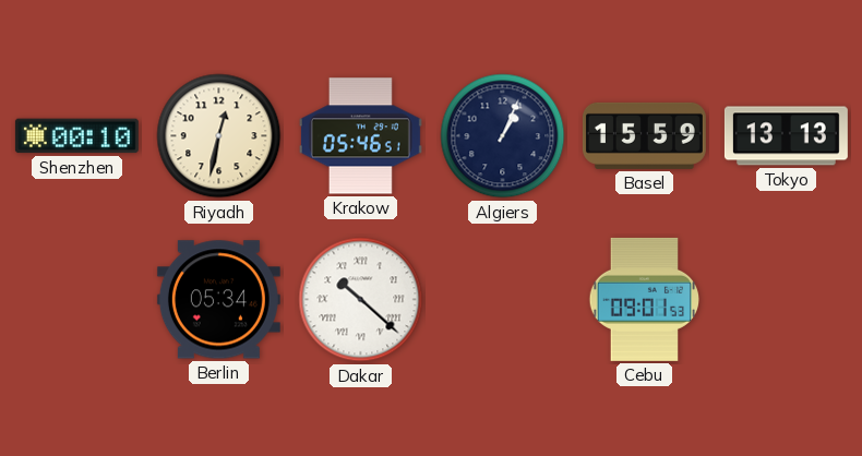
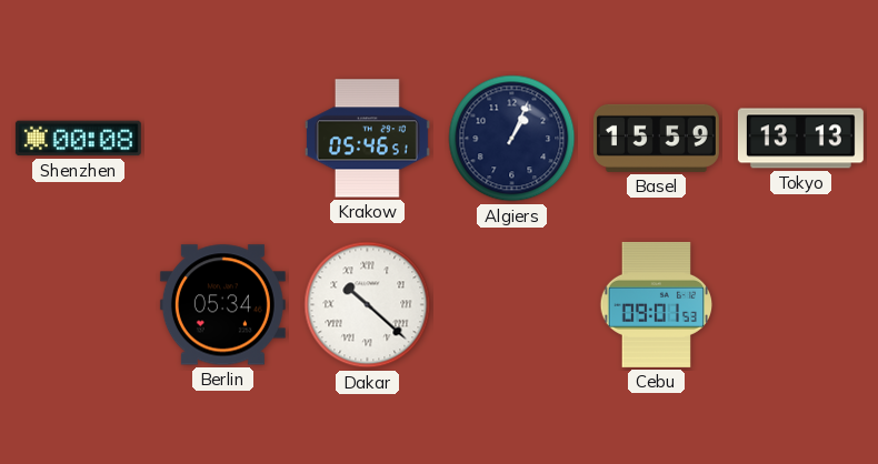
Shenzhen: 00:10 -> 00:08
Riyadh: 12:32 -> none
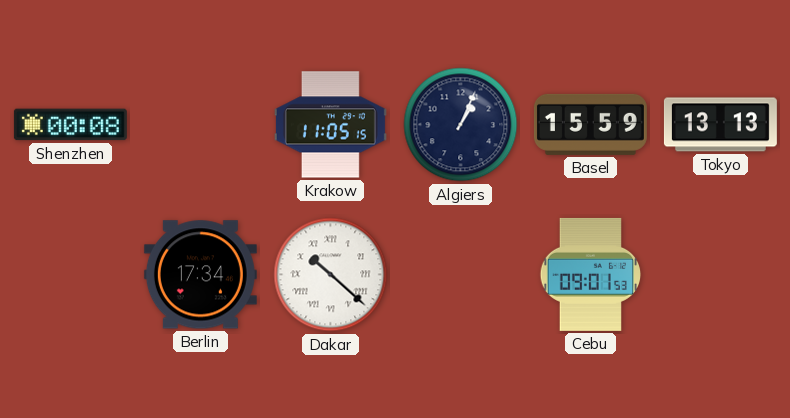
Krakow: 05:46 -> 11:05
Berlin: 05:34 -> 17:34
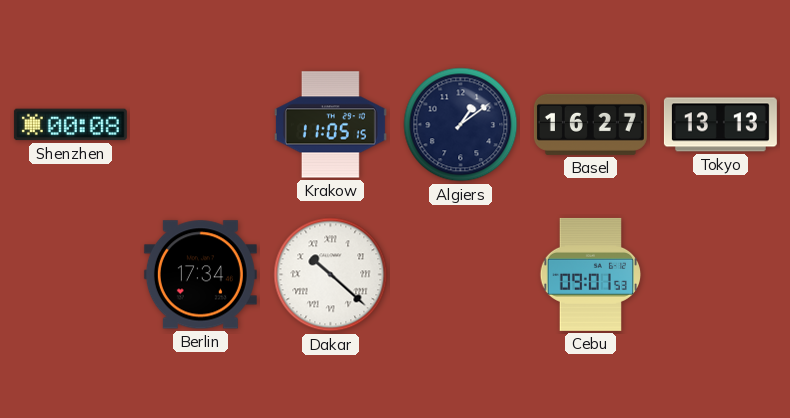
Algiers: 1:04 -> 1:09
Basel: 15:59 -> 16:27
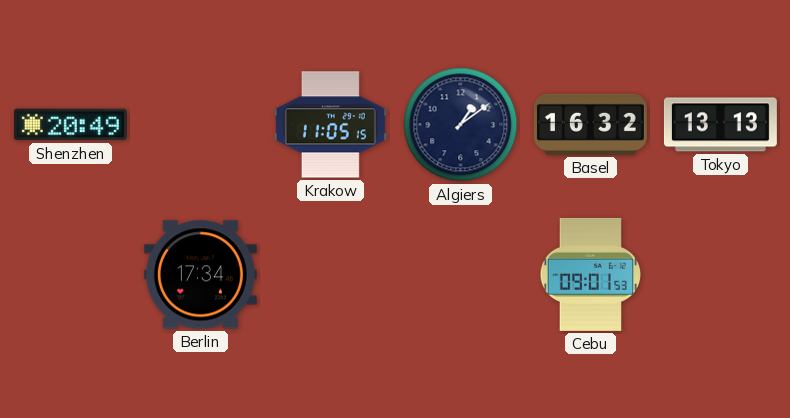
Shenzhen: 00:08 -> 20:49
Basel: 16:27 -> 16:32
Dakar: 10:22 -> none
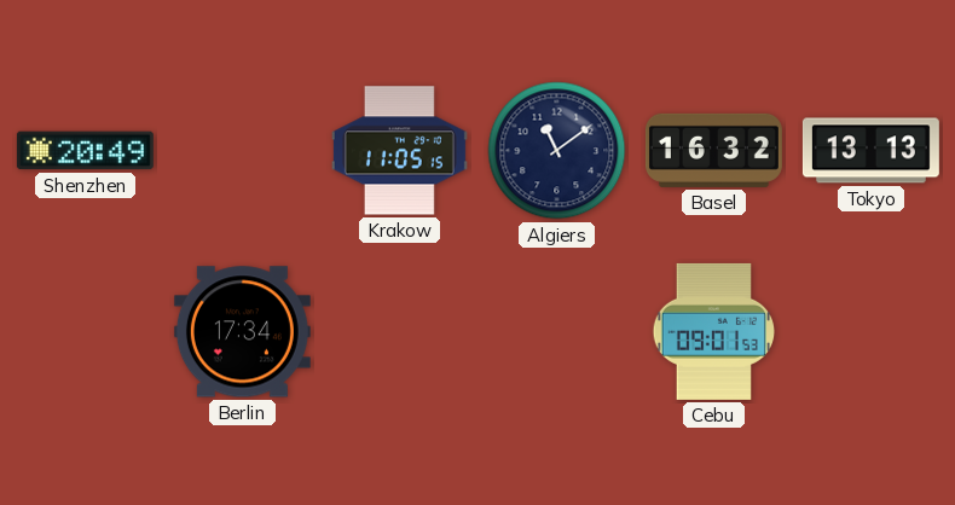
Algiers: 1:09 -> 11:09
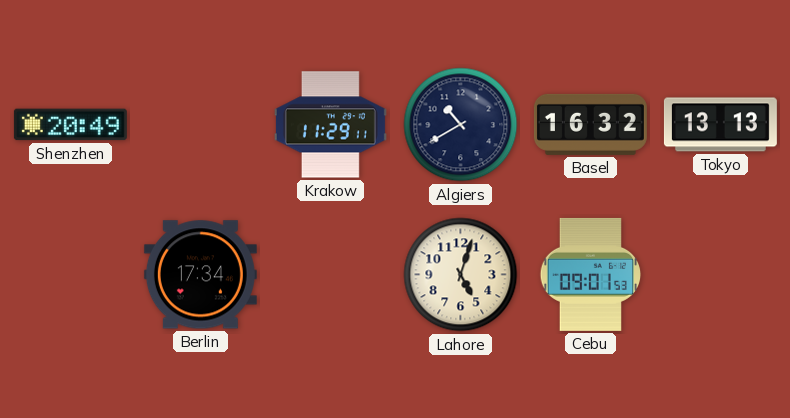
Krakow: 11:05 -> 11:29
Algiers: 11:09 -> 10:40
Lahore: none -> 5:03
